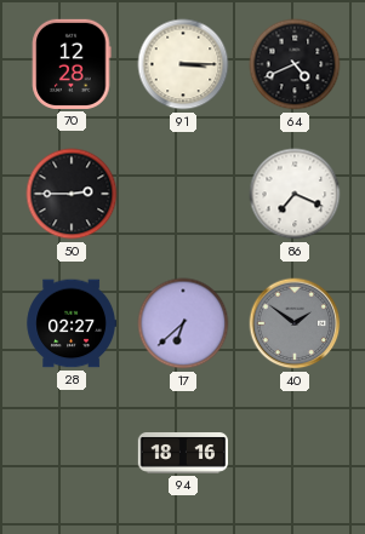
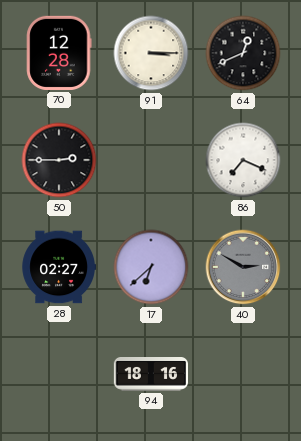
64: 4:41 -> 12:41
40: 1:51 -> 2:50
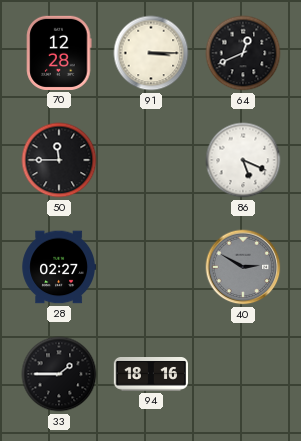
50: 2:45 -> 11:45
86: 7:19 -> 5:19
17: 6:38 -> none
33: none -> 1:45
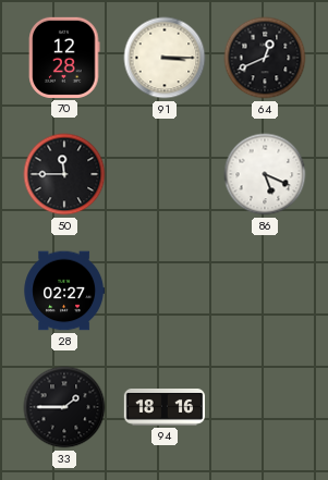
40: 2:50 -> none
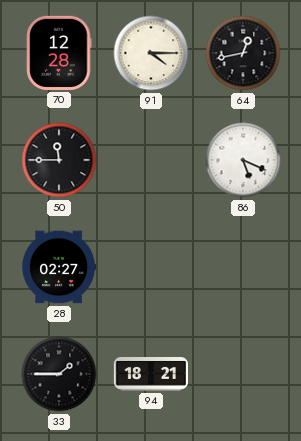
91: 3:15 -> 4:15
64: 12:41 -> 12:43
94: 18:16 -> 18:21
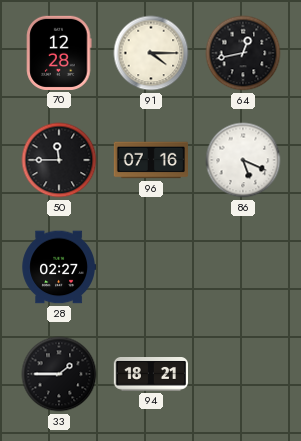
96: none -> 07:16
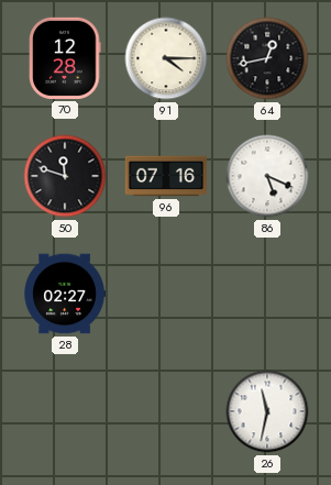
50: 11:45 -> 11:48
33: 1:45 -> none
94: 18:21 -> none
26: none -> 11:32
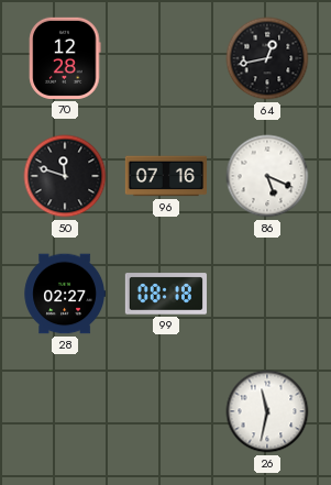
91: 4:15 -> none
99: none -> 08:18
